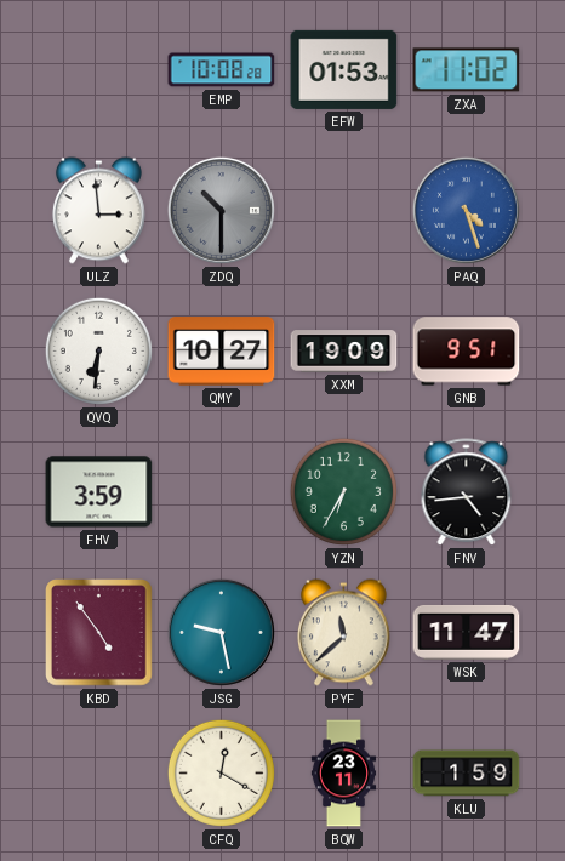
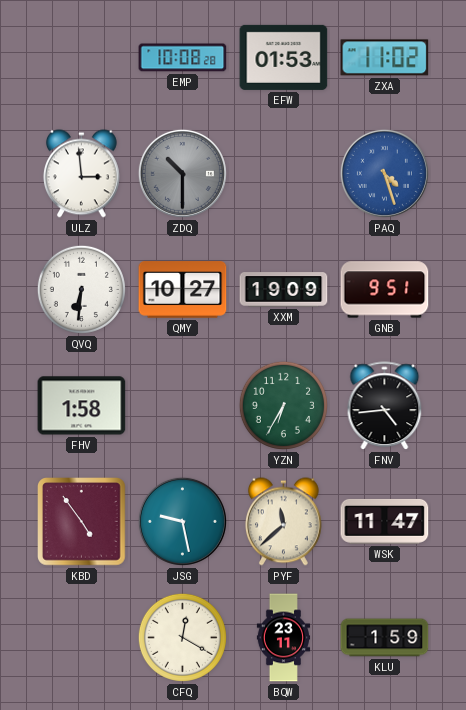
FHV: 3:59 -> 1:58
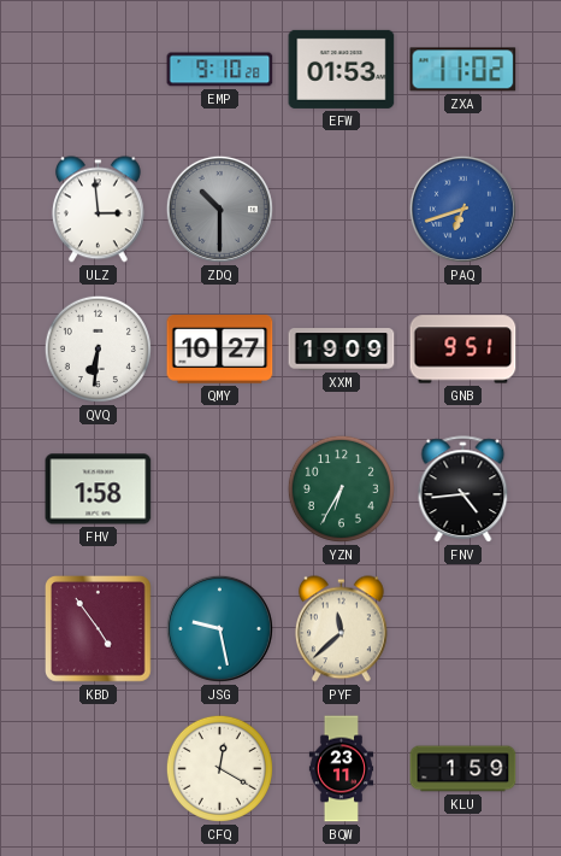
EMP: 10:08 -> 9:10
PAQ: 4:27 -> 6:42
WSK: 11:47 -> none
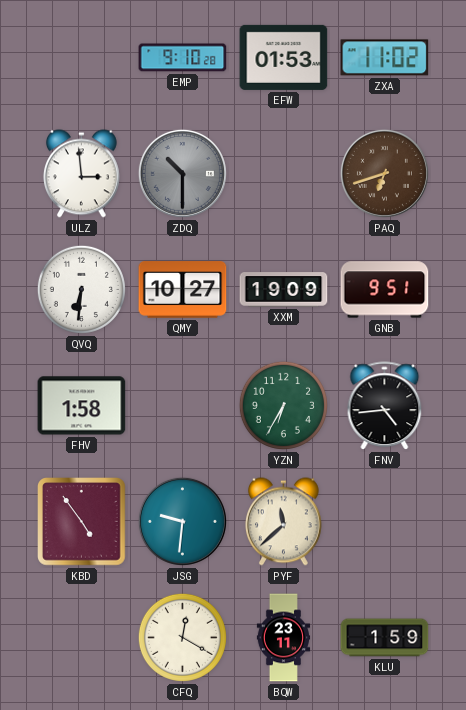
PAQ dial: blue -> brown
JSG: 9:28 -> 9:31
